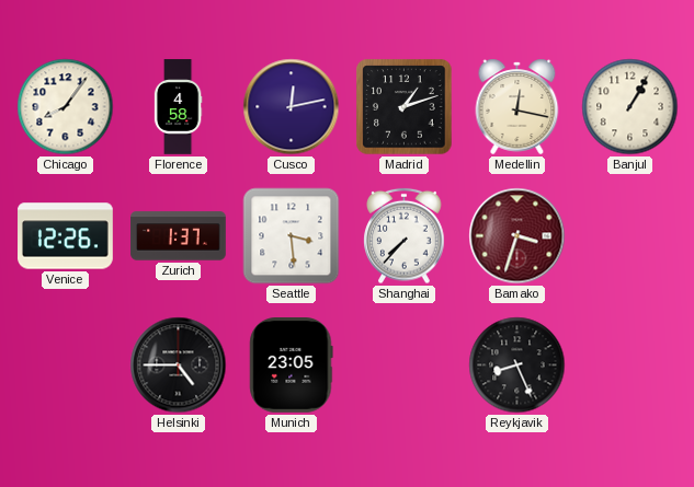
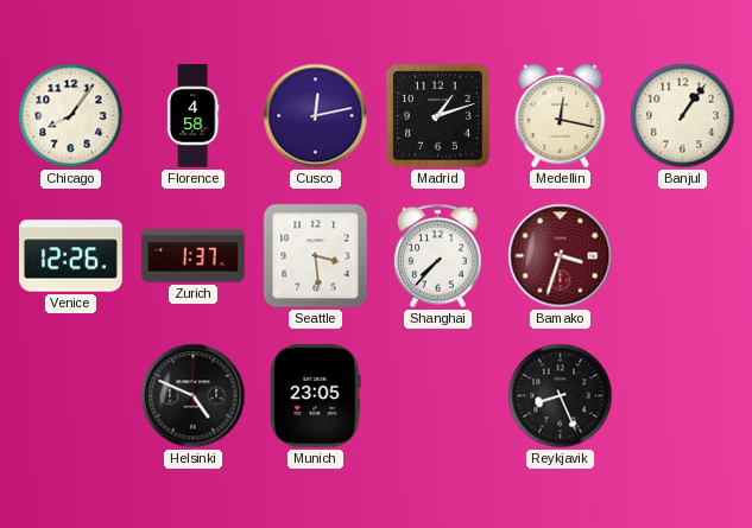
Banjul: 1:05 -> 1:06
Helsinki: 4:45 -> 4:49
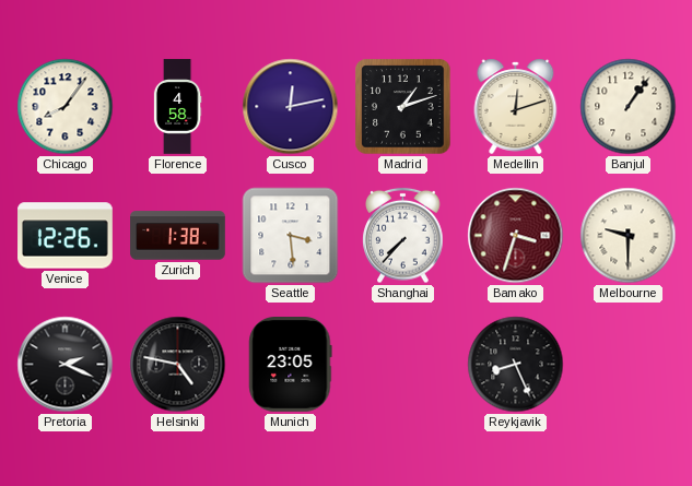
Medellin: 12:17 -> 12:12
Zurich: 1:37 -> 1:38
Melbourne: none -> 9:30
Pretoria: none -> 2:19
Helsinki: 4:49 -> 4:47
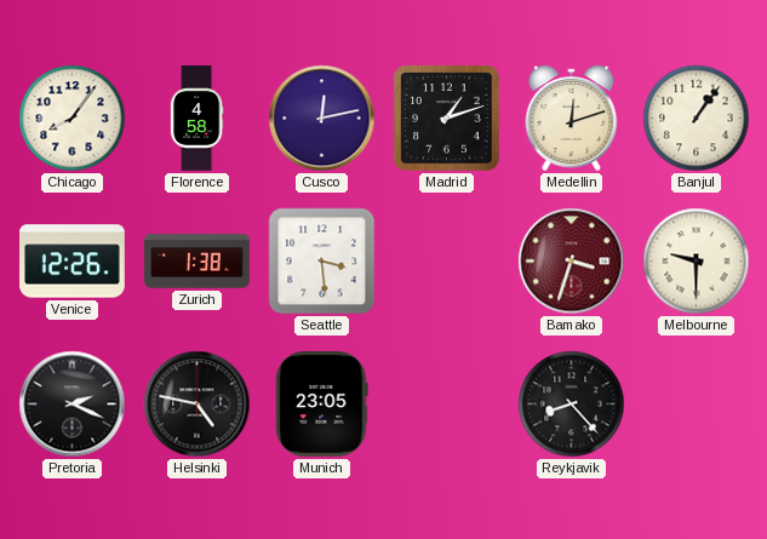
Shanghai: 7:37 -> none
Reykjavik: 8:26 -> 8:23
